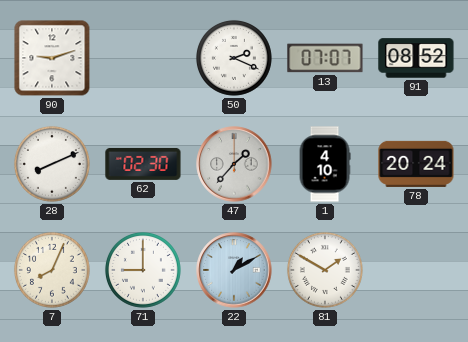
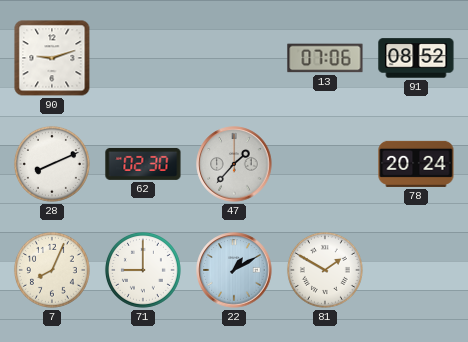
50: 2:19 -> none
13: 07:07 -> 07:06
1: 4:10 -> none
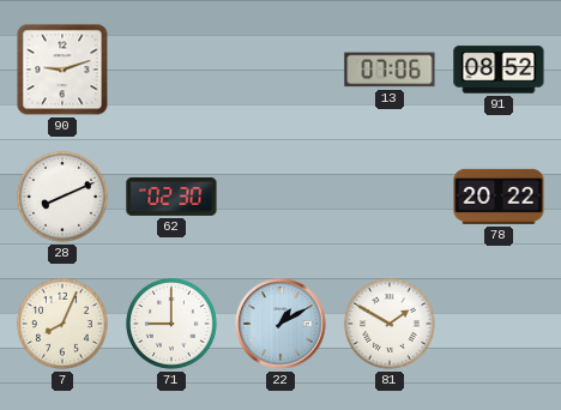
47: 1:37 -> none
78: 20:24 -> 20:22
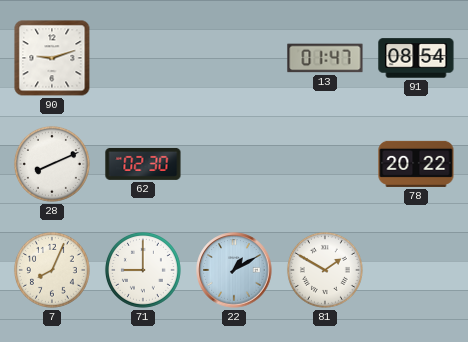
13: 07:06 -> 01:47
91: 08:52 -> 08:54
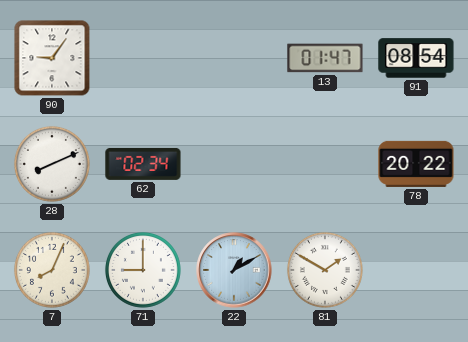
90: 9:12 -> 9:06
62: 02:30 -> 02:34
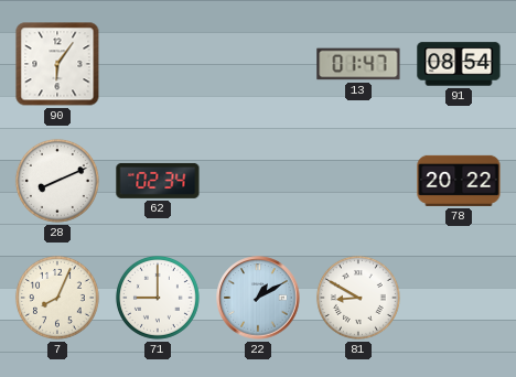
90: 9:06 -> 6:06
81: 1:50 -> 8:50
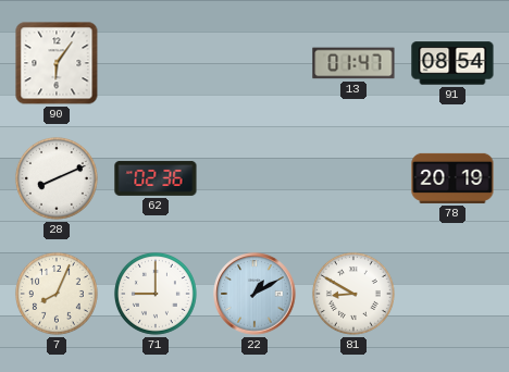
62: 02:34 -> 02:36
78: 20:22 -> 20:19
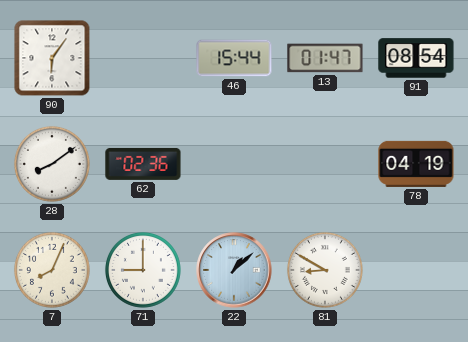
46: none -> 15:44
28: 8:11 -> 8:09
78: 20:19 -> 04:19
22: 1:10 -> 1:08
